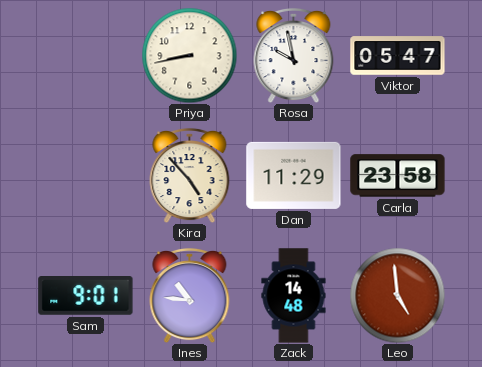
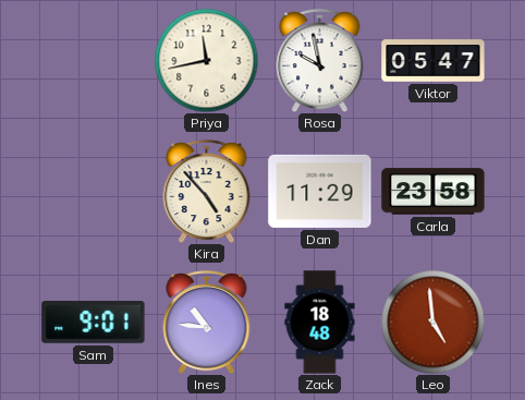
Priya: 8:43 -> 11:43
Zack: 14:48 -> 18:48
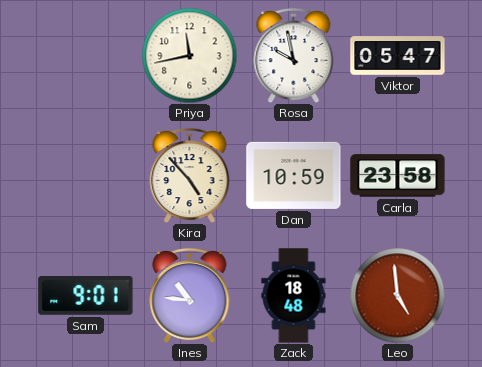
Dan: 11:29 -> 10:59
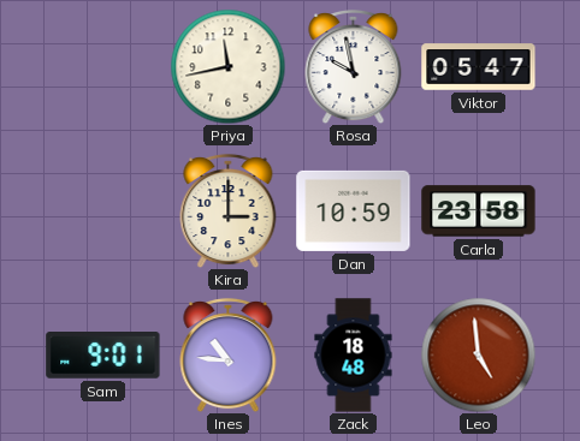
Kira: 4:53 -> 3:00
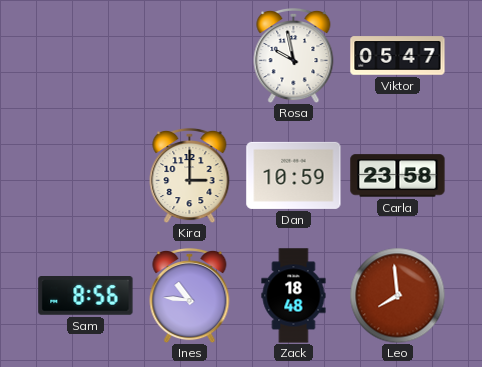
Priya: 11:43 -> none
Sam: 9:01 -> 8:56
Leo: 4:59 -> 7:59
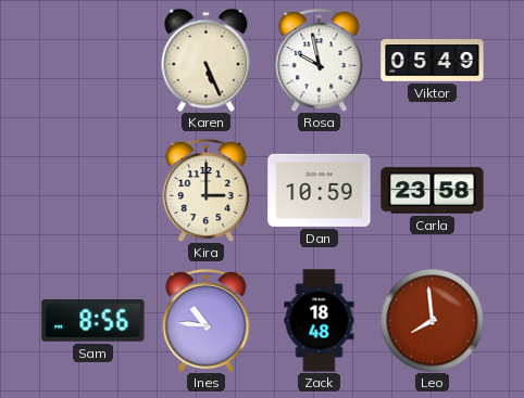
Karen: none -> 5:26
Viktor: 05:47 -> 05:49
